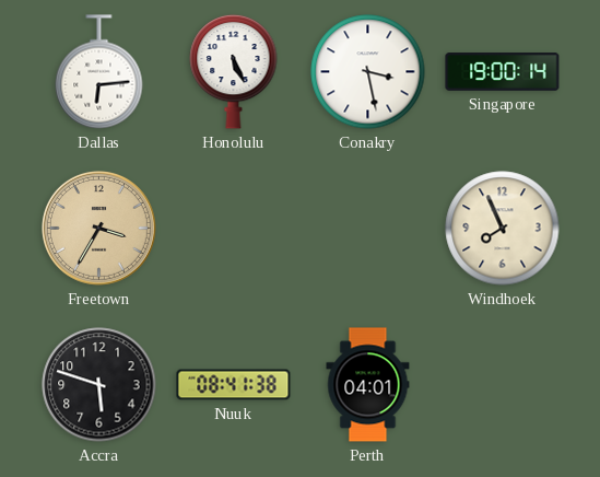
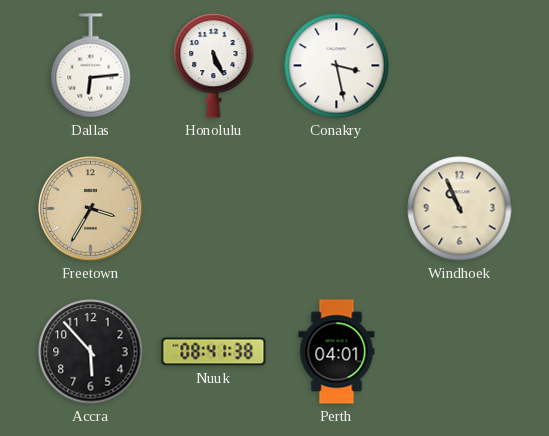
Singapore: 19:00 -> none
Windhoek: 7:56 -> 10:56
Accra: 5:48 -> 5:53
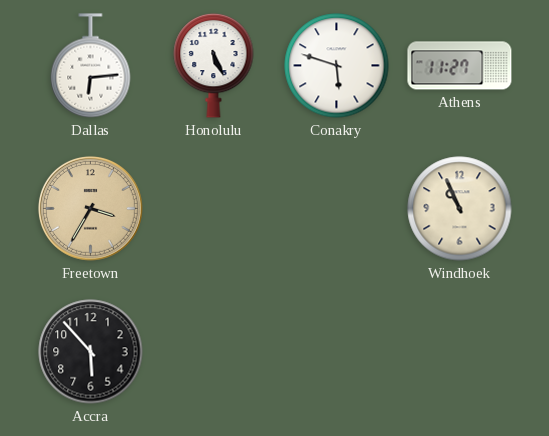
Conakry: 3:28 -> 5:48
Athens: none -> 11:27
Nuuk: 08:41 -> none
Perth: 04:01 -> none
